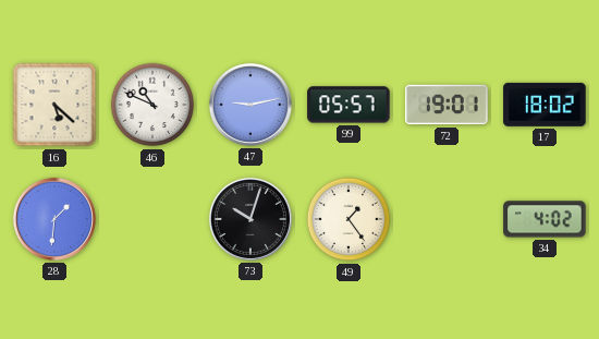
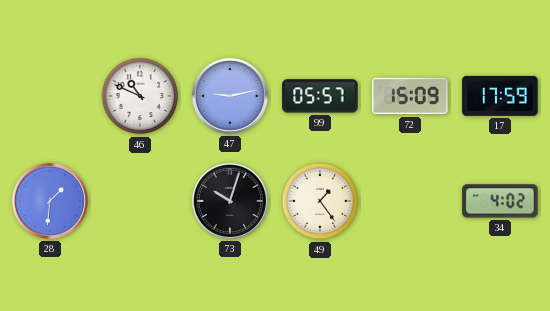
16: 5:22 -> none
72: 19:01 -> 15:09
17: 18:02 -> 17:59
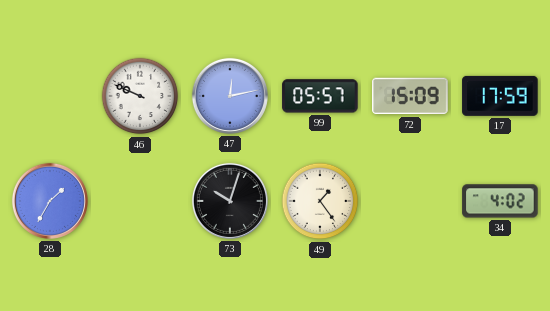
46: 10:49 -> 9:49
47: 9:13 -> 12:13
28: 1:31 -> 1:35
